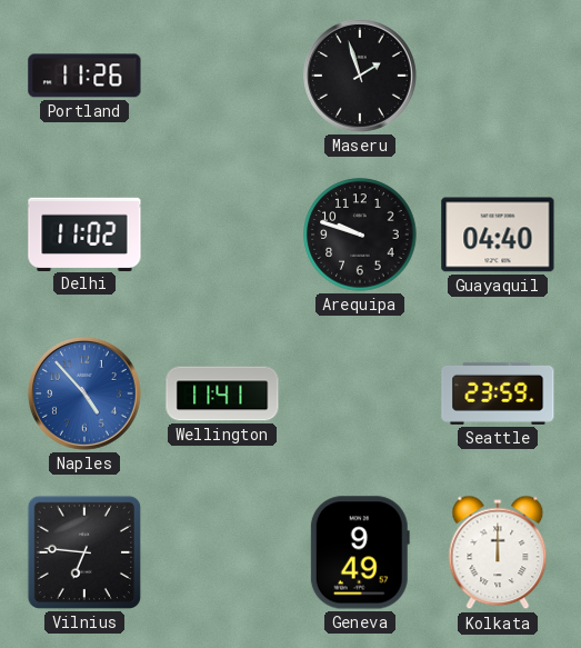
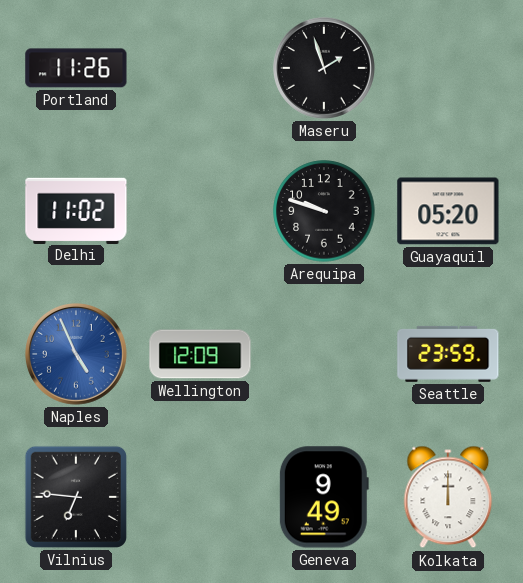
Guayaquil: 04:40 -> 05:20
Naples: 4:53 -> 4:56
Wellington: 11:41 -> 12:09
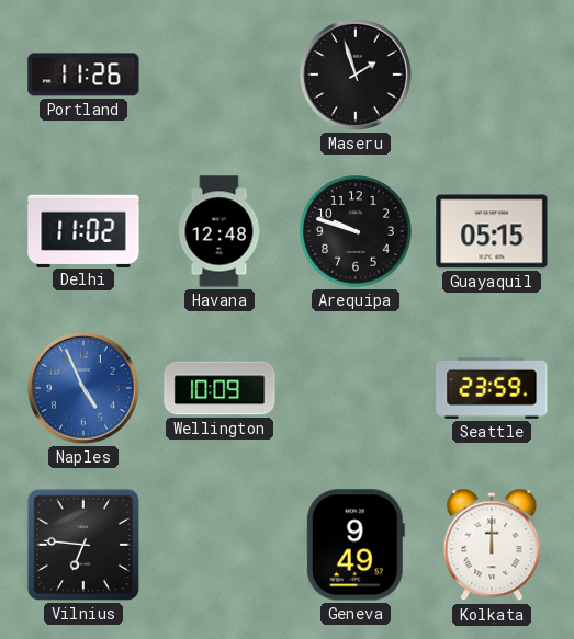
Havana: none -> 12:48
Guayaquil: 05:20 -> 05:15
Wellington: 12:09 -> 10:09
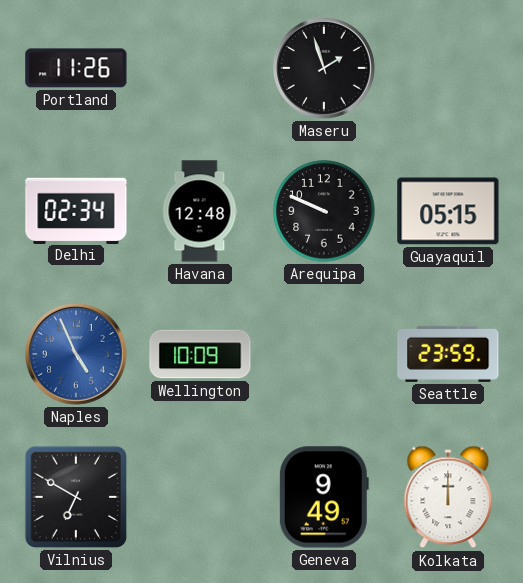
Delhi: 11:02 -> 02:34
Arequipa: 9:48 -> 9:49
Vilnius: 6:46 -> 6:50
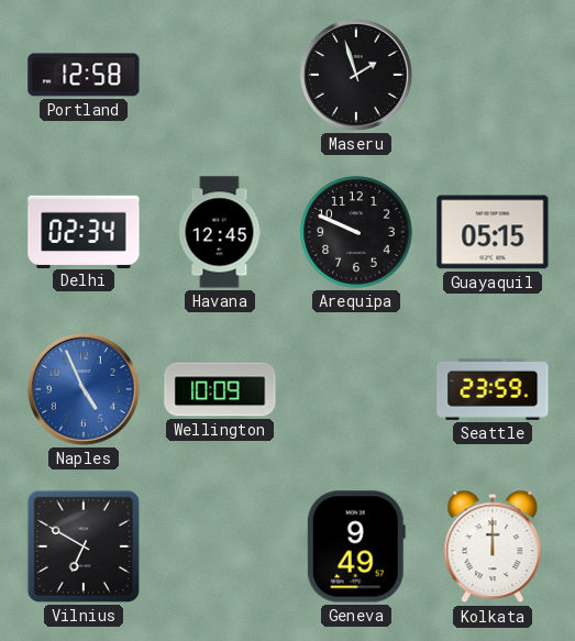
Portland: 11:26 -> 12:58
Havana: 12:48 -> 12:45
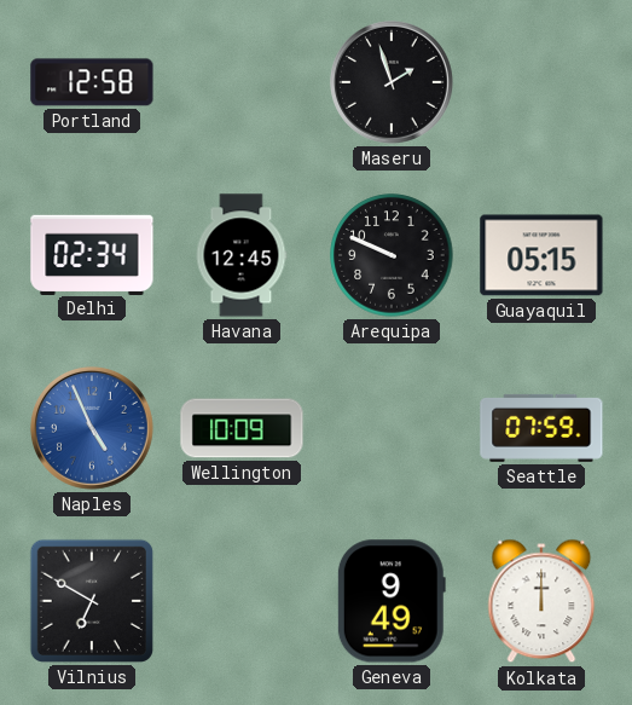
Seattle: 23:59 -> 07:59
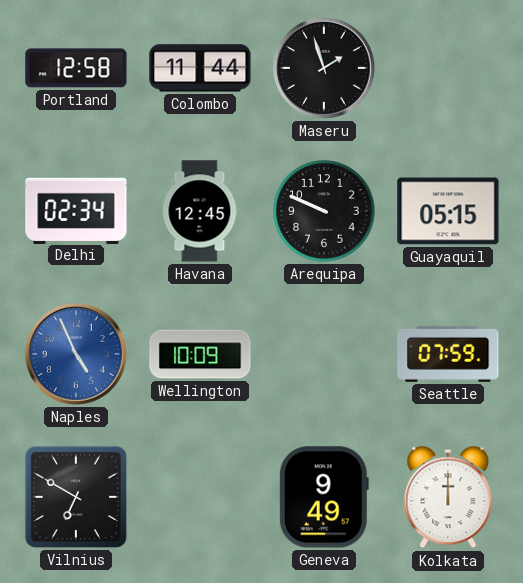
Colombo: none -> 11:44
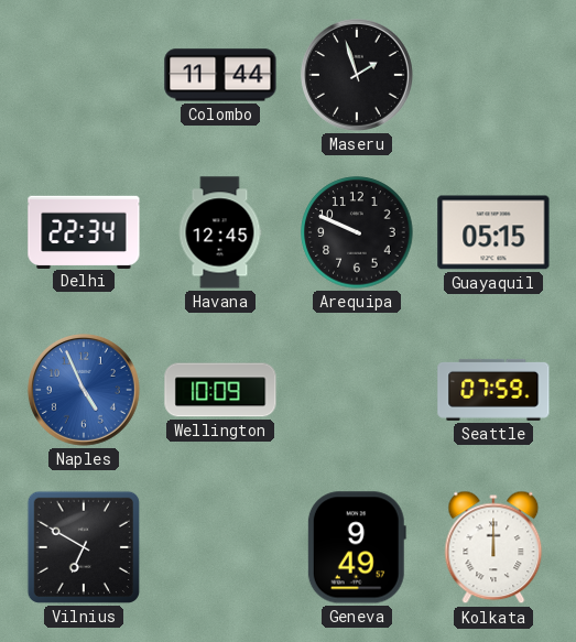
Portland: 12:58 -> none
Delhi: 02:34 -> 22:34
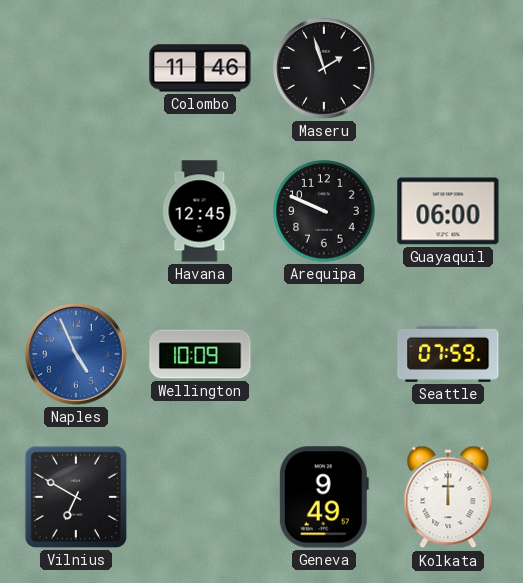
Colombo: 11:44 -> 11:46
Delhi: 22:34 -> none
Guayaquil: 05:15 -> 06:00
